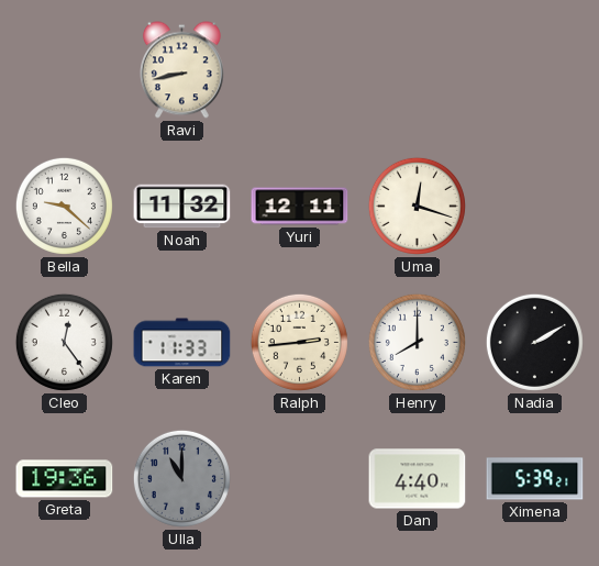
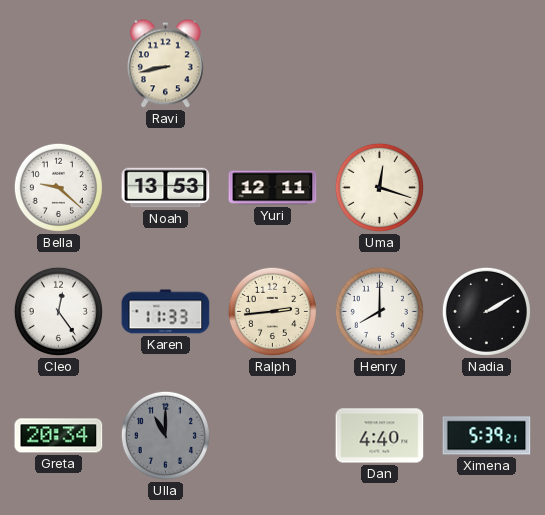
Noah: 11:32 -> 13:53
Greta: 19:36 -> 20:34
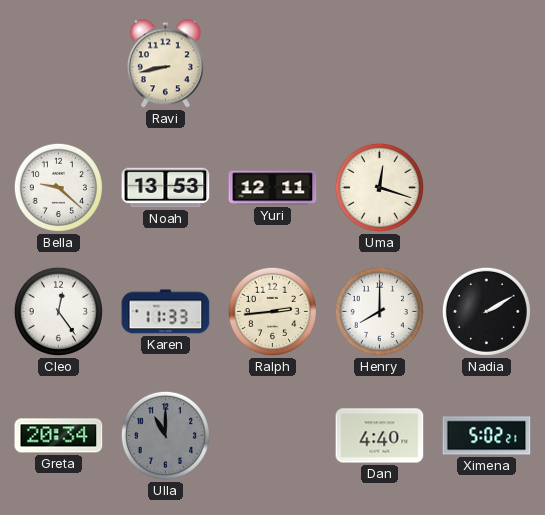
Ximena: 5:39 -> 5:02
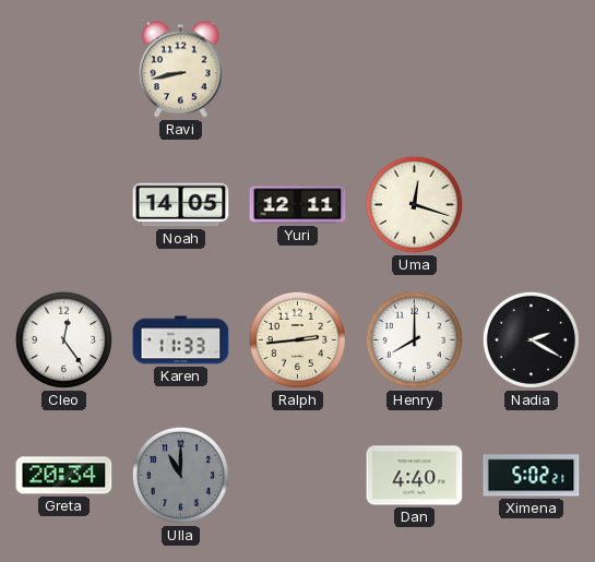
Bella: 9:22 -> none
Noah: 13:53 -> 14:05
Nadia: 2:10 -> 2:20
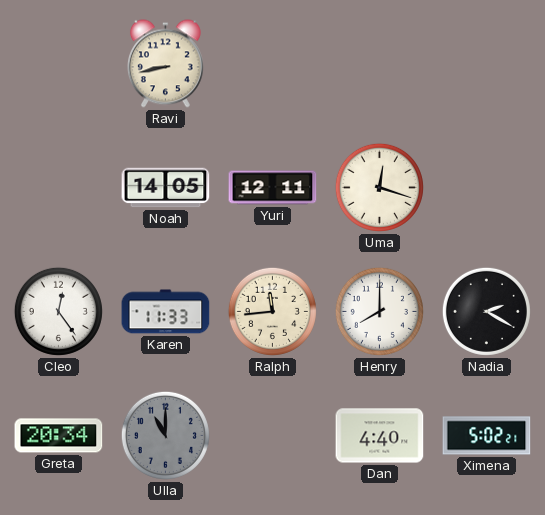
Ralph: 2:44 -> 11:44
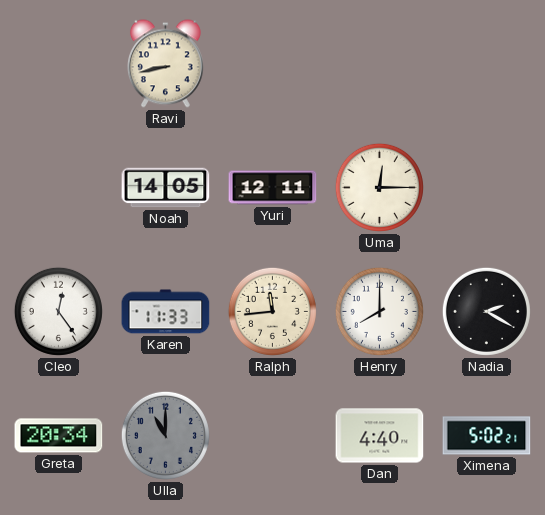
Uma: 12:18 -> 12:15
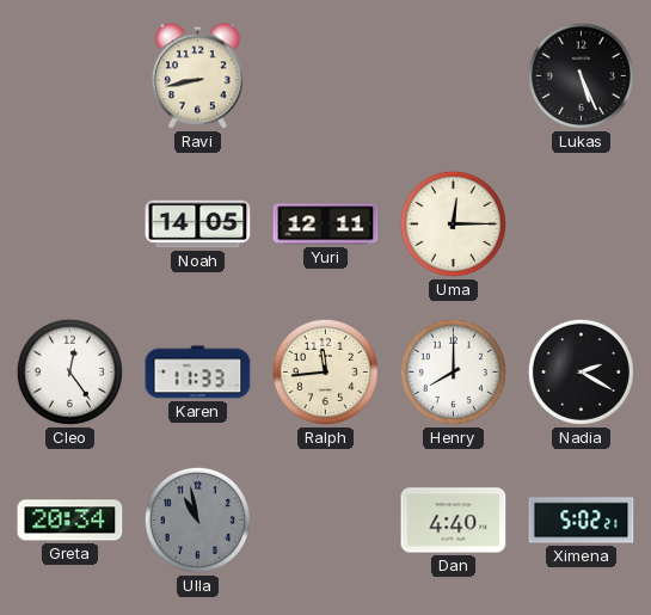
Lukas: none -> 5:26
Ulla: 11:00 -> 10:58
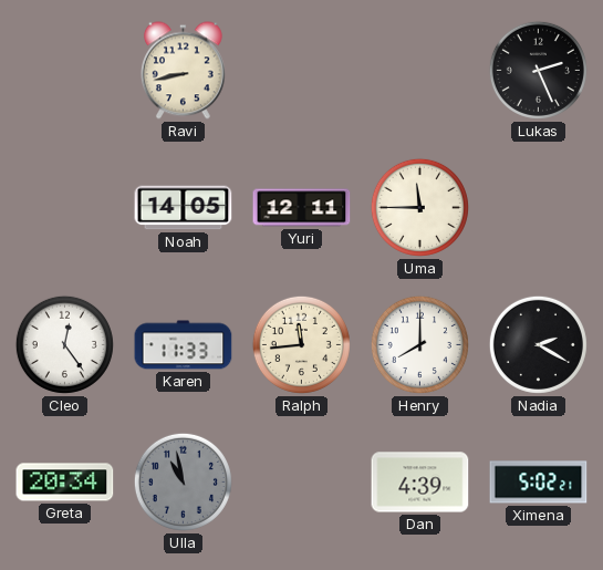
Lukas: 5:26 -> 2:26
Uma: 12:15 -> 11:45
Dan: 4:40 -> 4:39
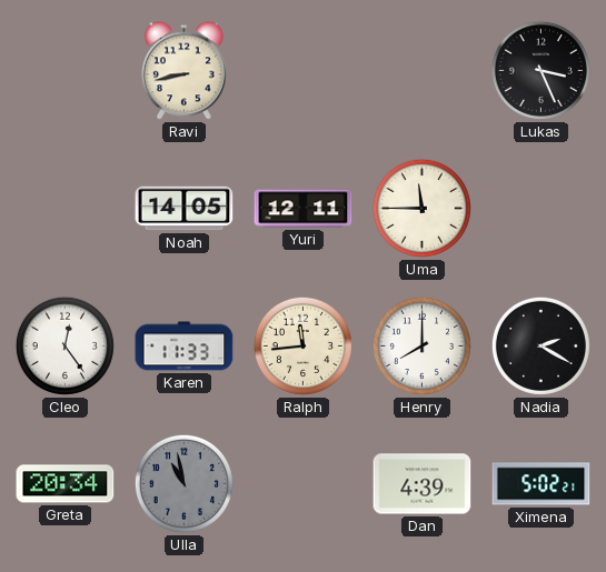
Lukas: 2:26 -> 3:26
